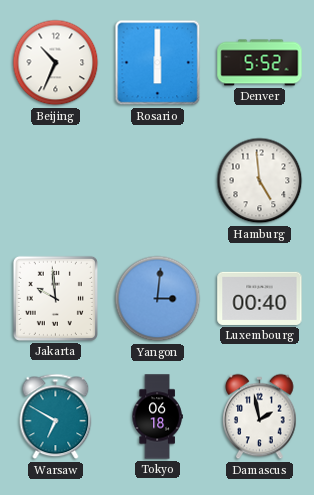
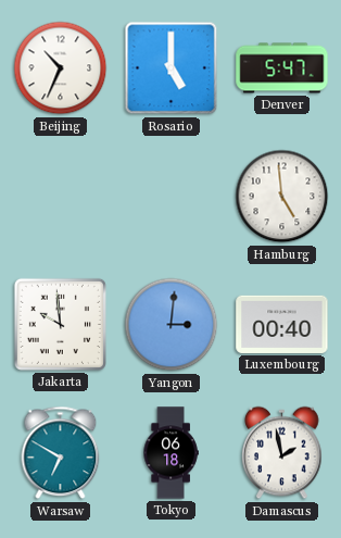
Rosario: 6:00 -> 5:00
Denver: 5:52 -> 5:47
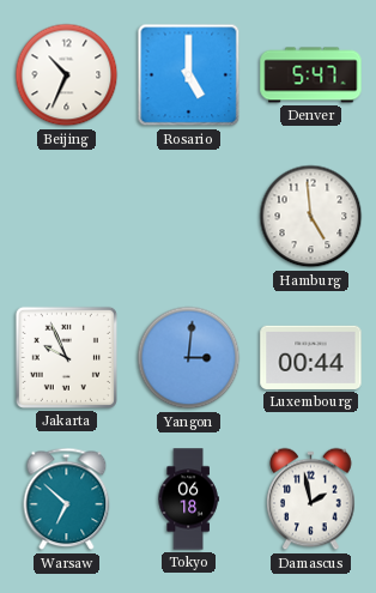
Jakarta: 9:59 -> 9:56
Luxembourg: 00:40 -> 00:44
Warsaw: 6:50 -> 6:52
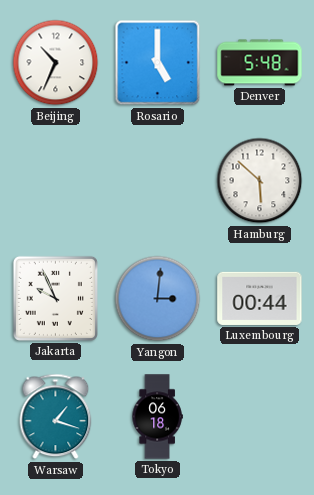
Denver: 5:47 -> 5:48
Hamburg: 4:59 -> 5:52
Warsaw: 6:52 -> 1:18
Damascus: 1:58 -> none
